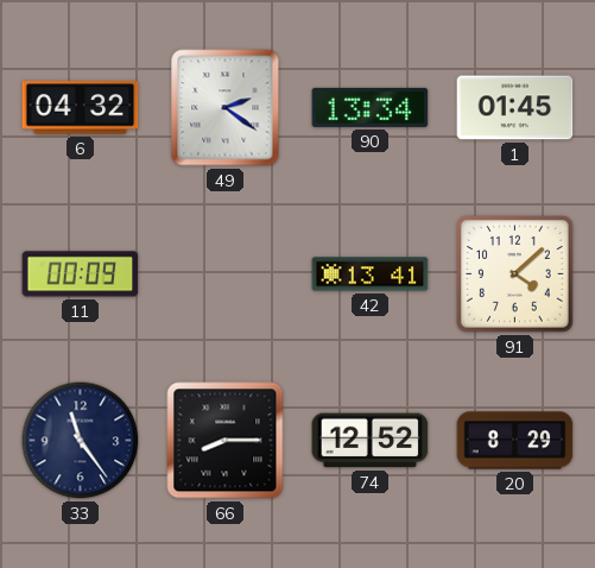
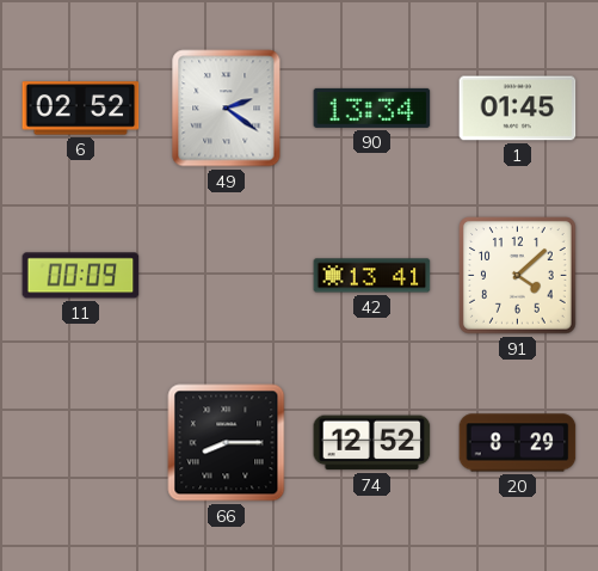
6: 04:32 -> 02:52
33: 11:24 -> none
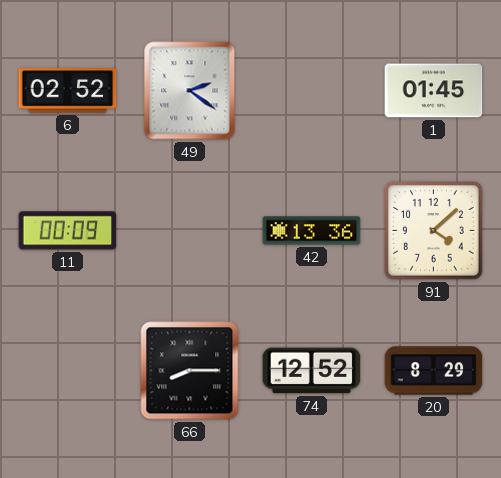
90: 13:34 -> none
42: 13:41 -> 13:36
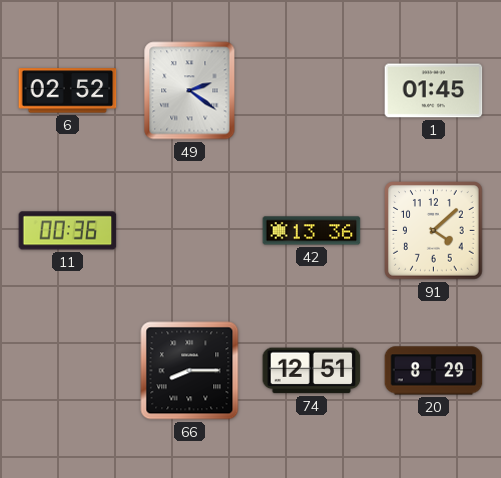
11: 00:09 -> 00:36
74: 12:52 -> 12:51
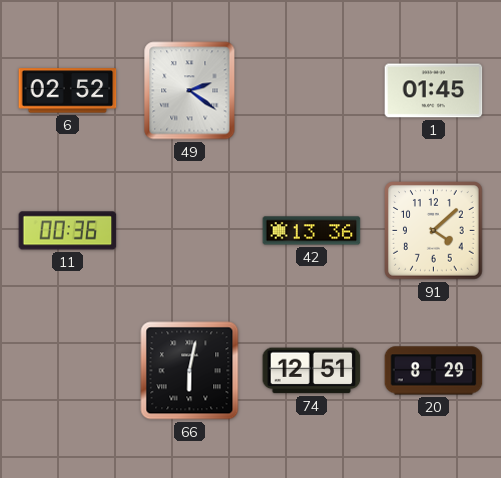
66: 8:15 -> 6:02
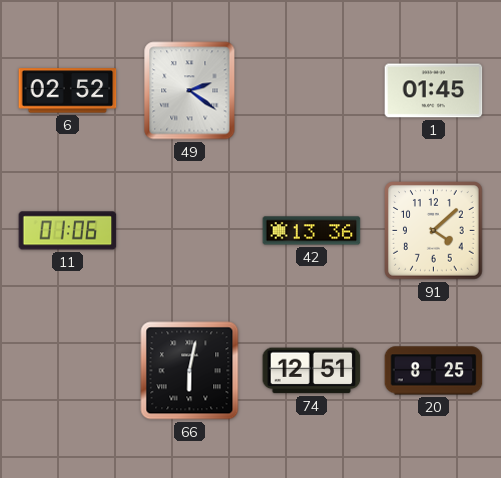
11: 00:36 -> 01:06
20: 8:29 -> 8:25
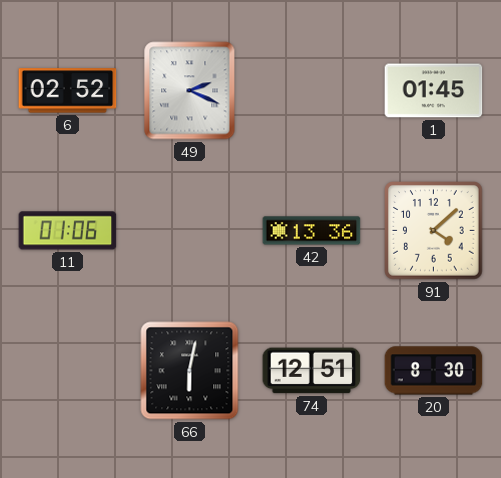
49: 2:21 -> 2:19
20: 8:25 -> 8:30
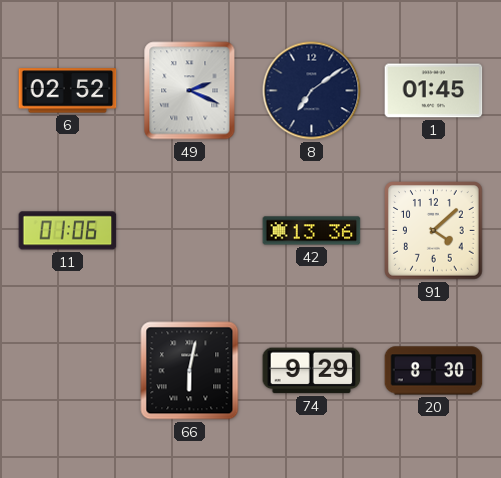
8: none -> 7:09
74: 12:51 -> 9:29
